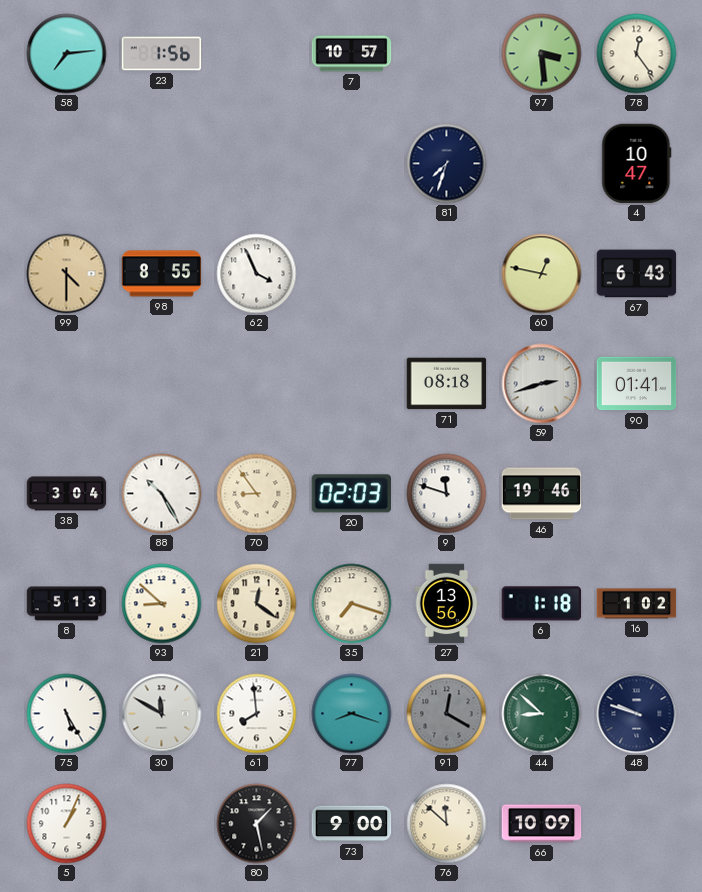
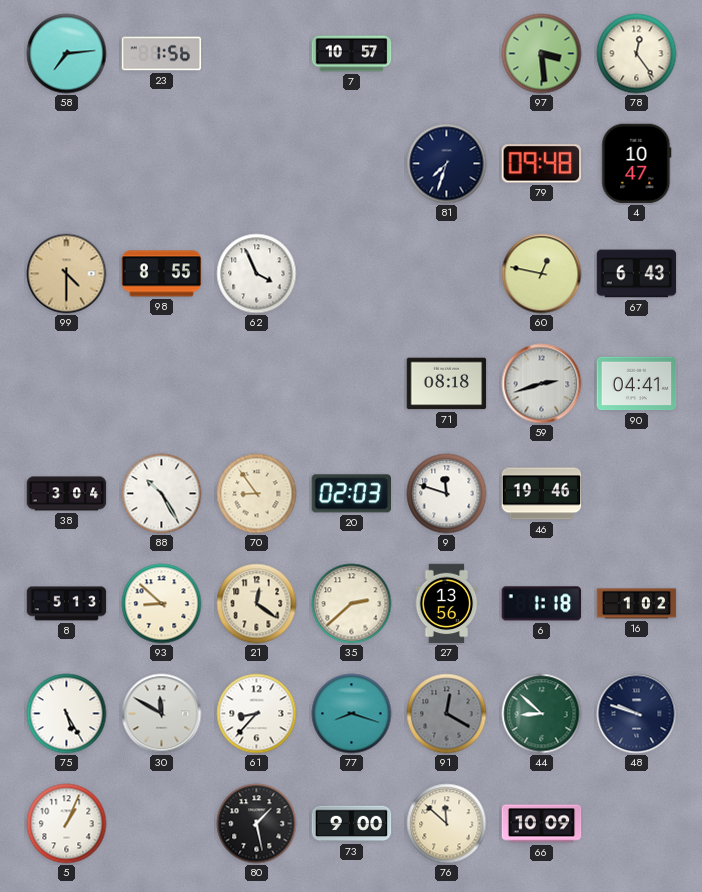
79: none -> 09:48
90: 01:41 -> 04:41
35: 7:18 -> 2:38
61: 7:59 -> 8:37
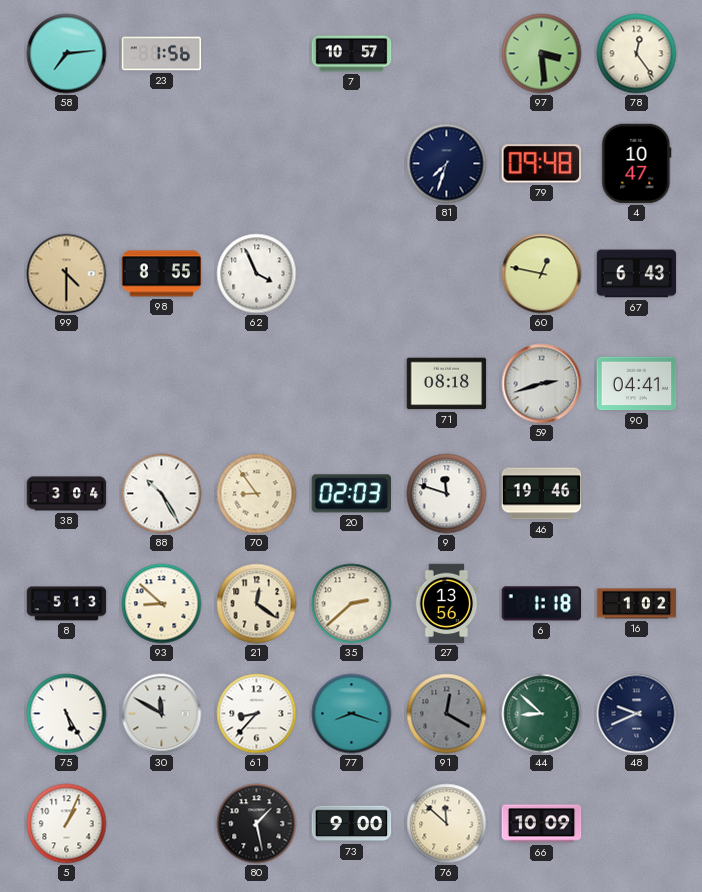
48: 9:48 -> 9:41
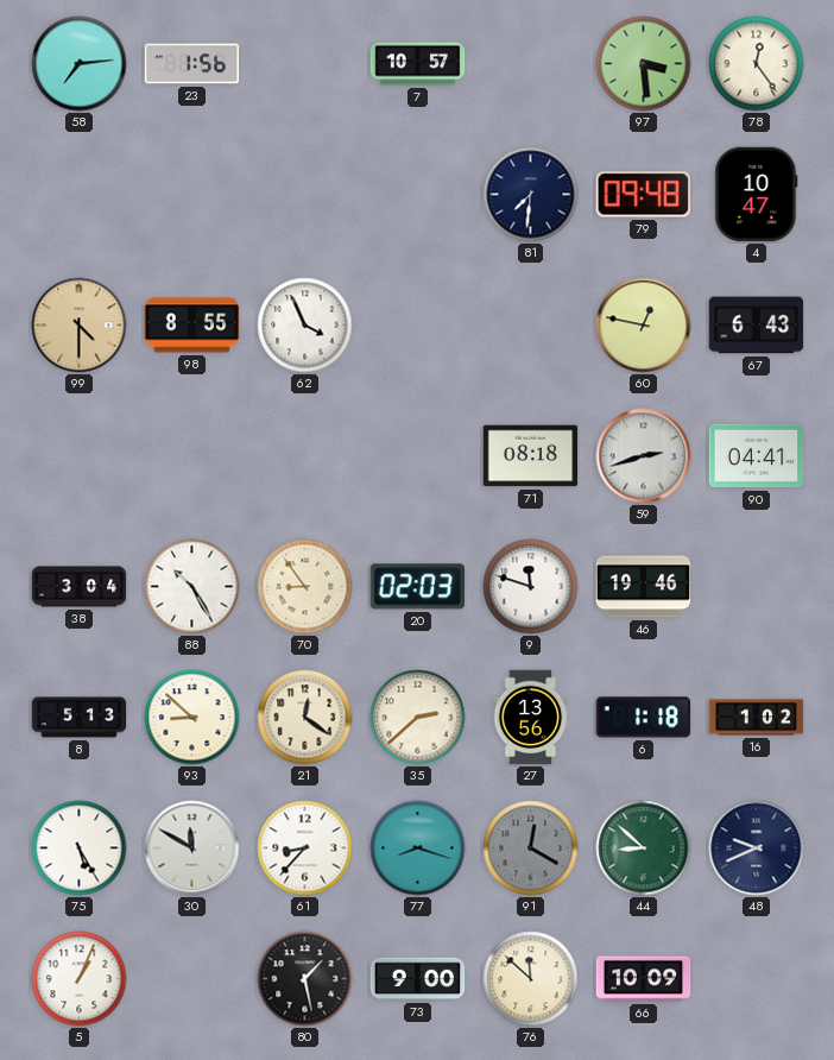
81: 7:33 -> 7:31
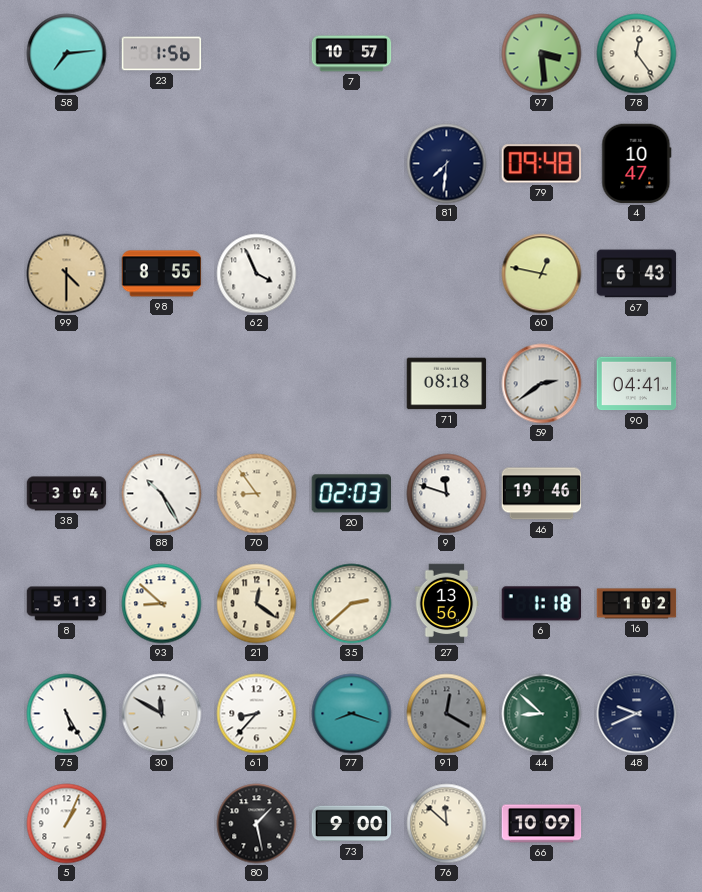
59: 2:42 -> 2:39
